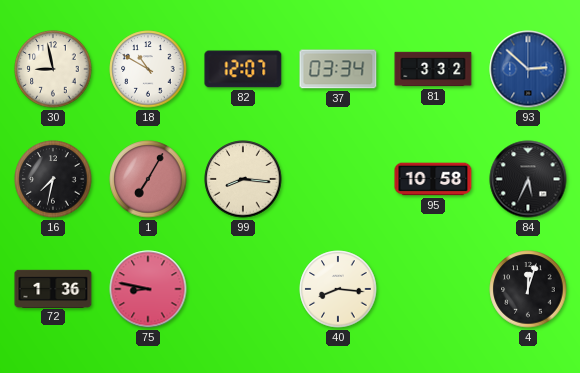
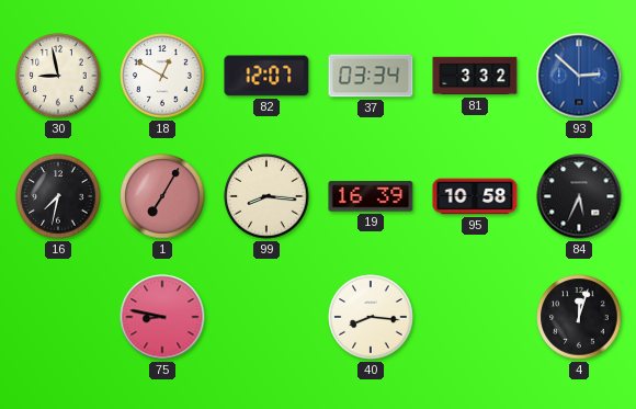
18: 10:50 -> 12:50
19: none -> 16:39
72: 1:36 -> none
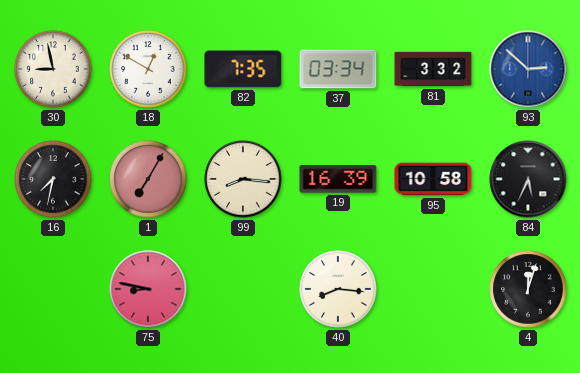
82: 12:07 -> 7:35
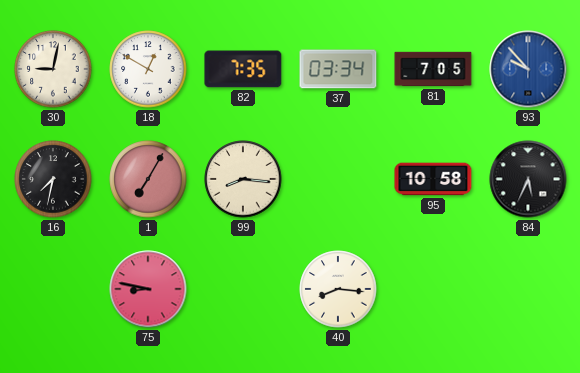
30: 8:58 -> 9:02
81: 3:32 -> 7:05
93: 2:52 -> 9:53
19: 16:39 -> none
4: 12:03 -> none
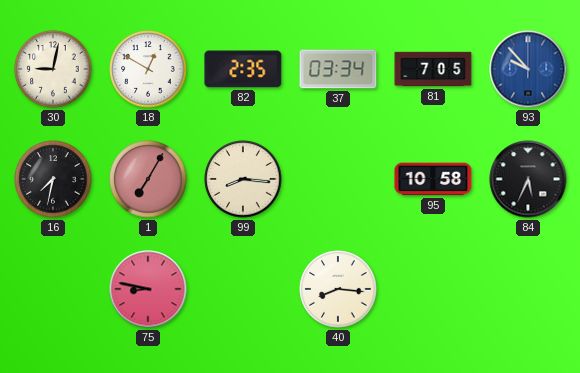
82: 7:35 -> 2:35
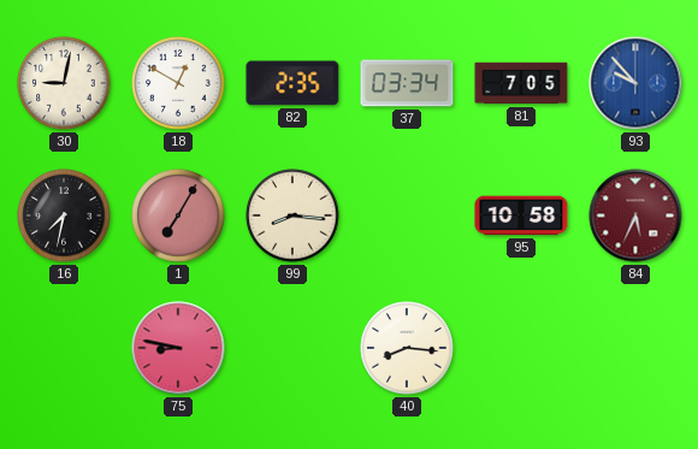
84 dial: black -> burgundy
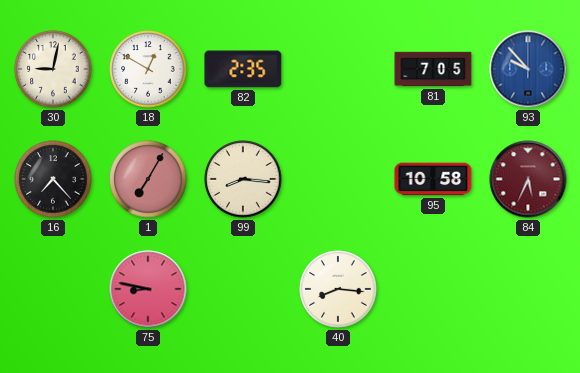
37: 03:34 -> none
16: 7:32 -> 7:23
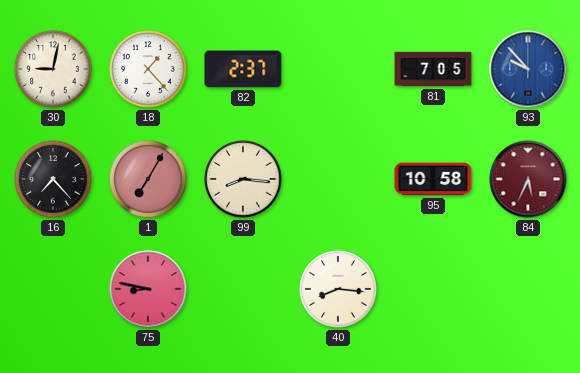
18: 12:50 -> 1:23
82: 2:35 -> 2:37
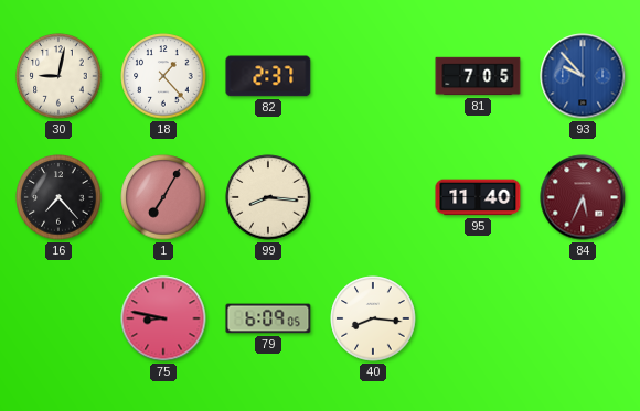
95: 10:58 -> 11:40
79: none -> 6:09
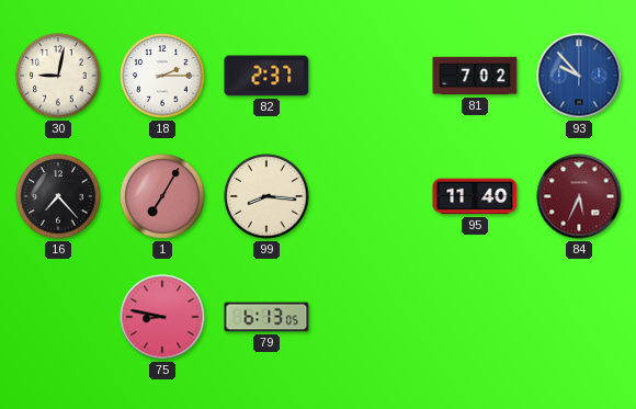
18: 1:23 -> 2:15
81: 7:05 -> 7:02
79: 6:09 -> 6:13
40: 8:16 -> none
